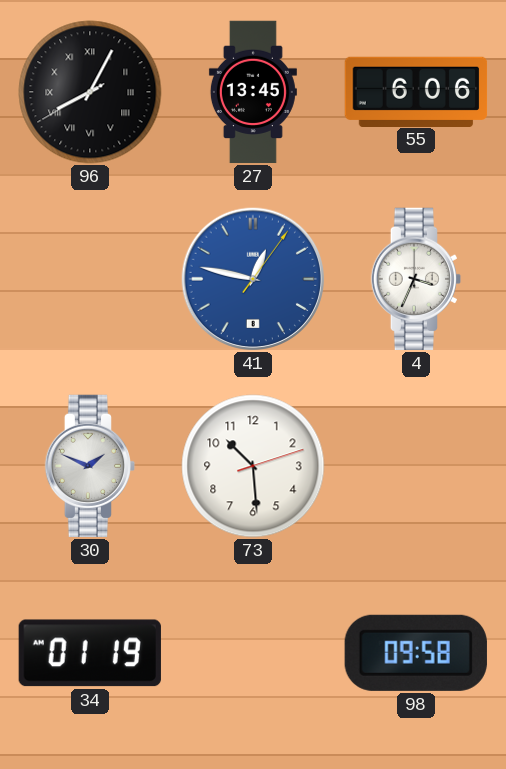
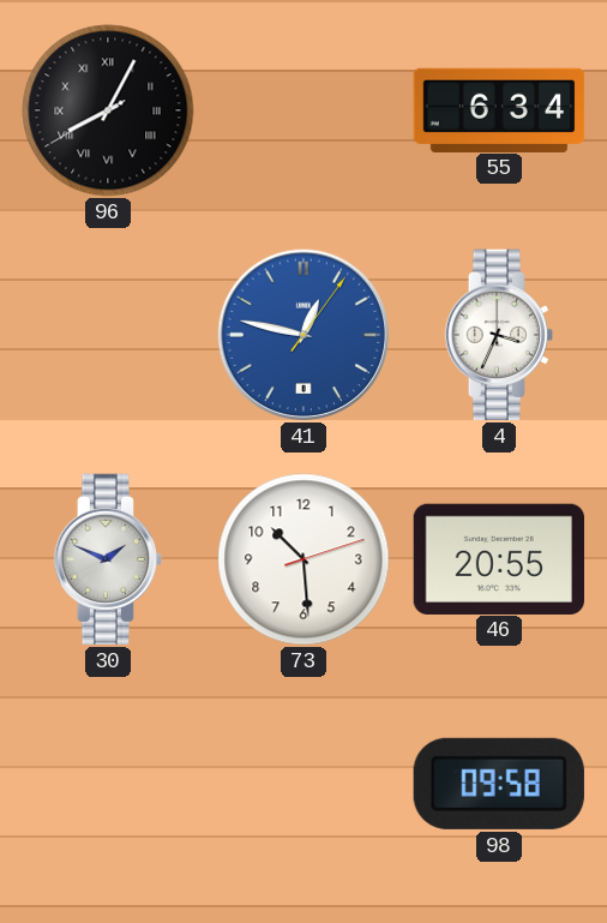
27: 13:45 -> none
55: 6:06 -> 6:34
46: none -> 20:55
34: 01:19 -> none
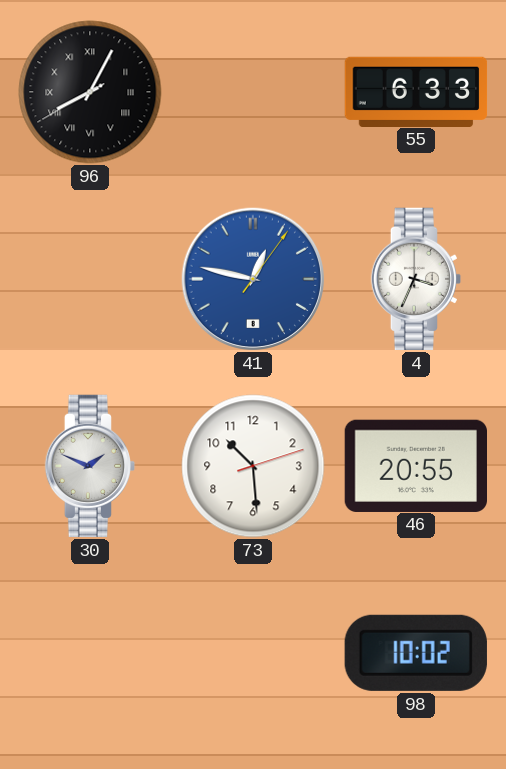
55: 6:34 -> 6:33
98: 09:58 -> 10:02
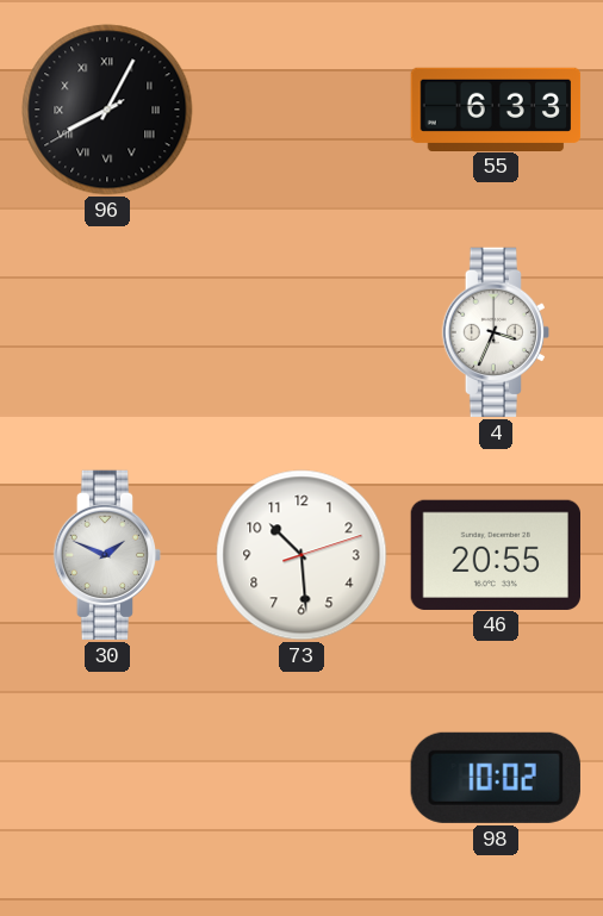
41: 12:47 -> none
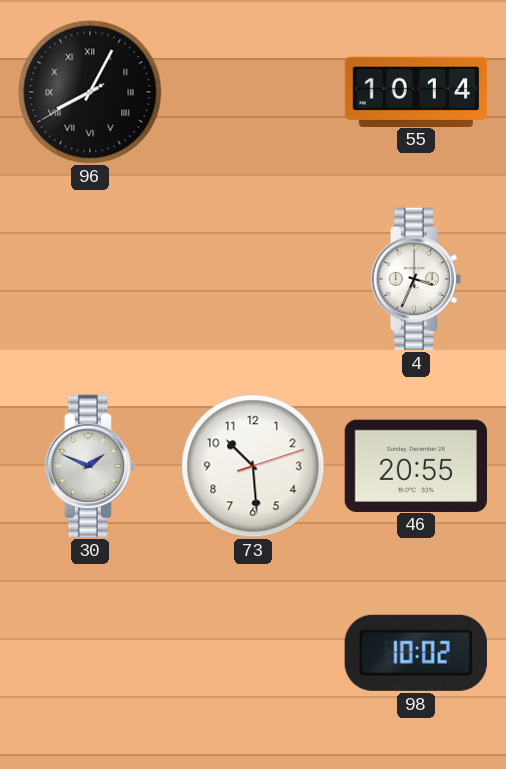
55: 6:33 -> 10:14
